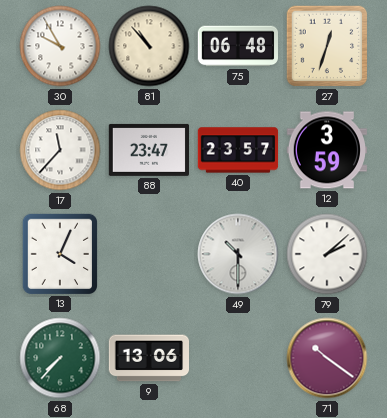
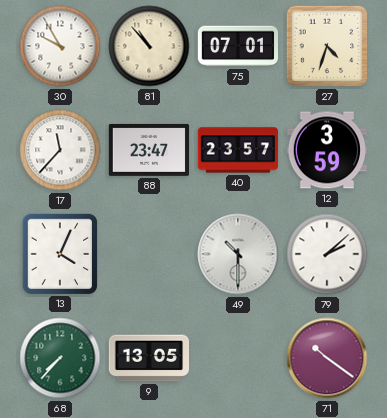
75: 06:48 -> 07:01
27: 12:33 -> 4:33
9: 13:06 -> 13:05
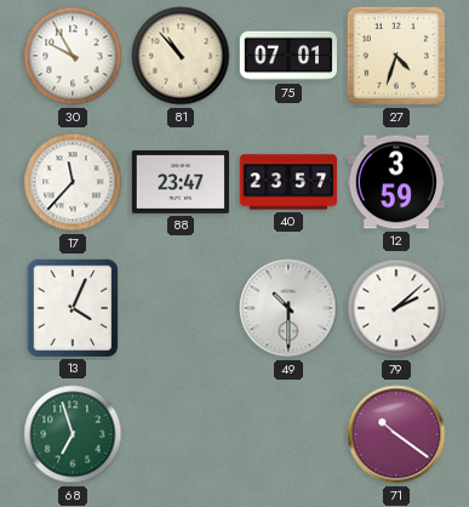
68: 7:37 -> 6:57
9: 13:05 -> none
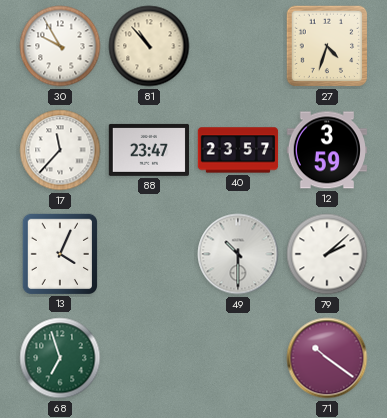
75: 07:01 -> none
